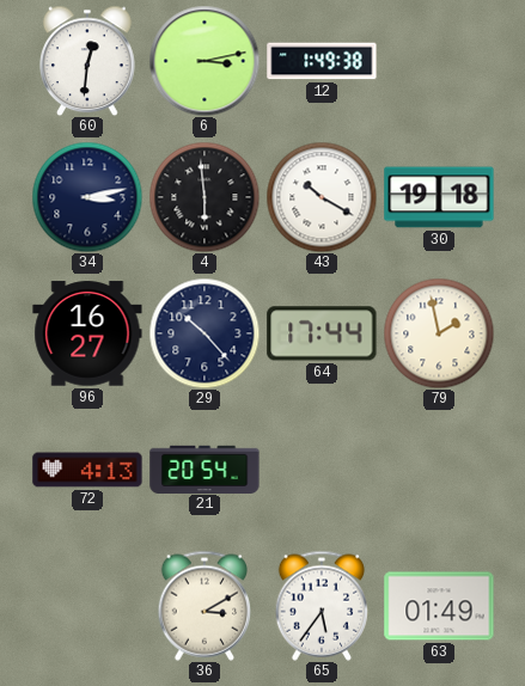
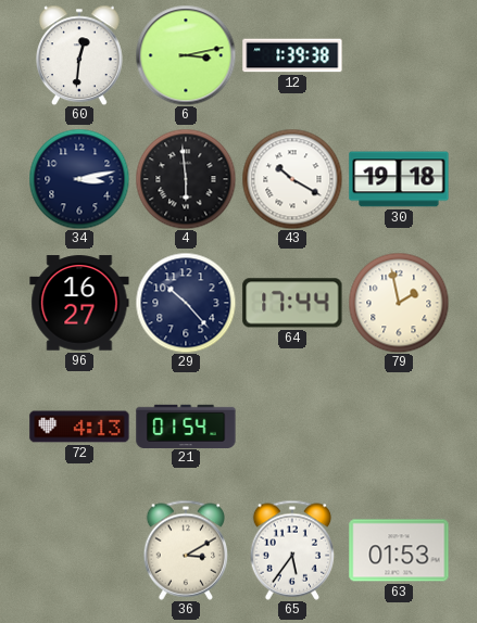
12: 1:49 -> 1:39
21: 20:54 -> 01:54
63: 01:49 -> 01:53
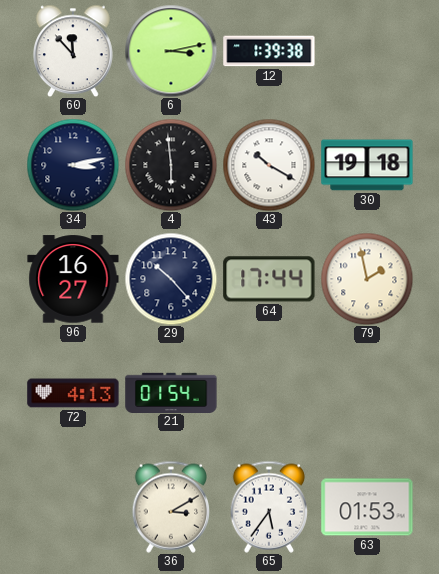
60: 12:31 -> 11:53
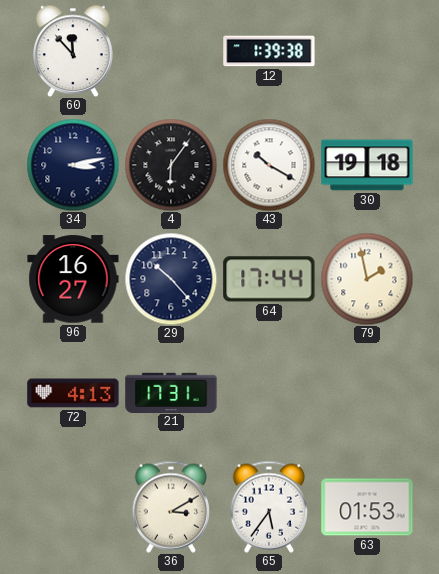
6: 3:13 -> none
4: 5:59 -> 6:06
21: 01:54 -> 17:31
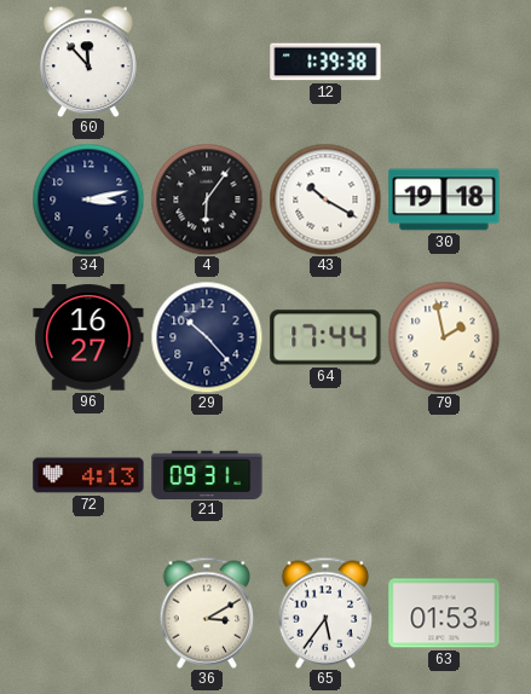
21: 17:31 -> 09:31
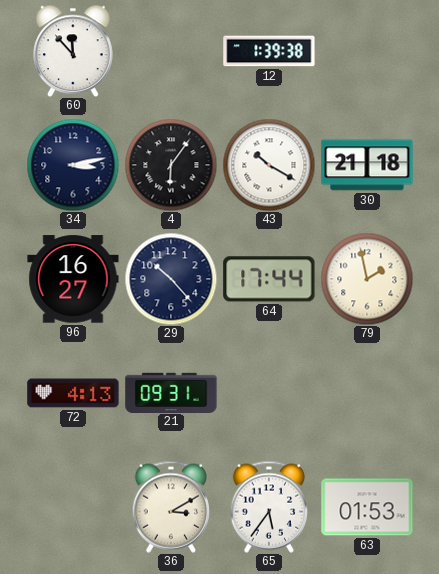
30: 19:18 -> 21:18
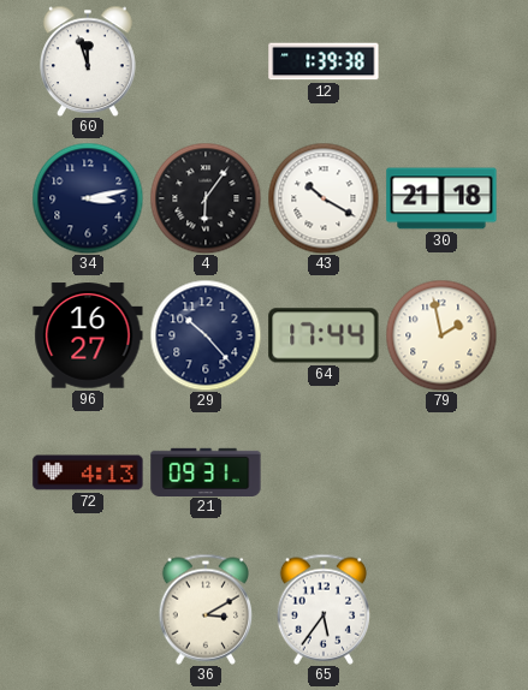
60: 11:53 -> 11:57
63: 01:53 -> none
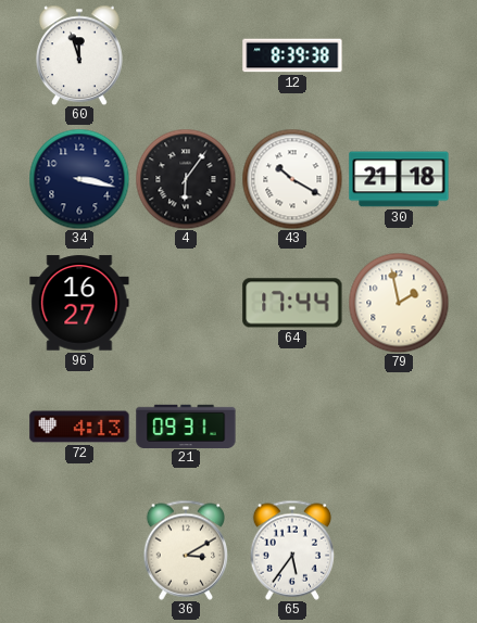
12: 1:39 -> 8:39
34: 3:13 -> 3:17
29: 10:23 -> none
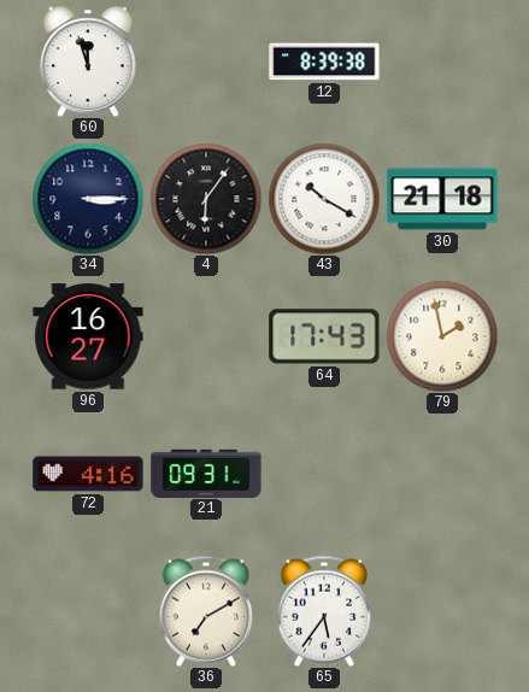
34: 3:17 -> 3:15
64: 17:44 -> 17:43
72: 4:13 -> 4:16
36: 3:10 -> 7:10
